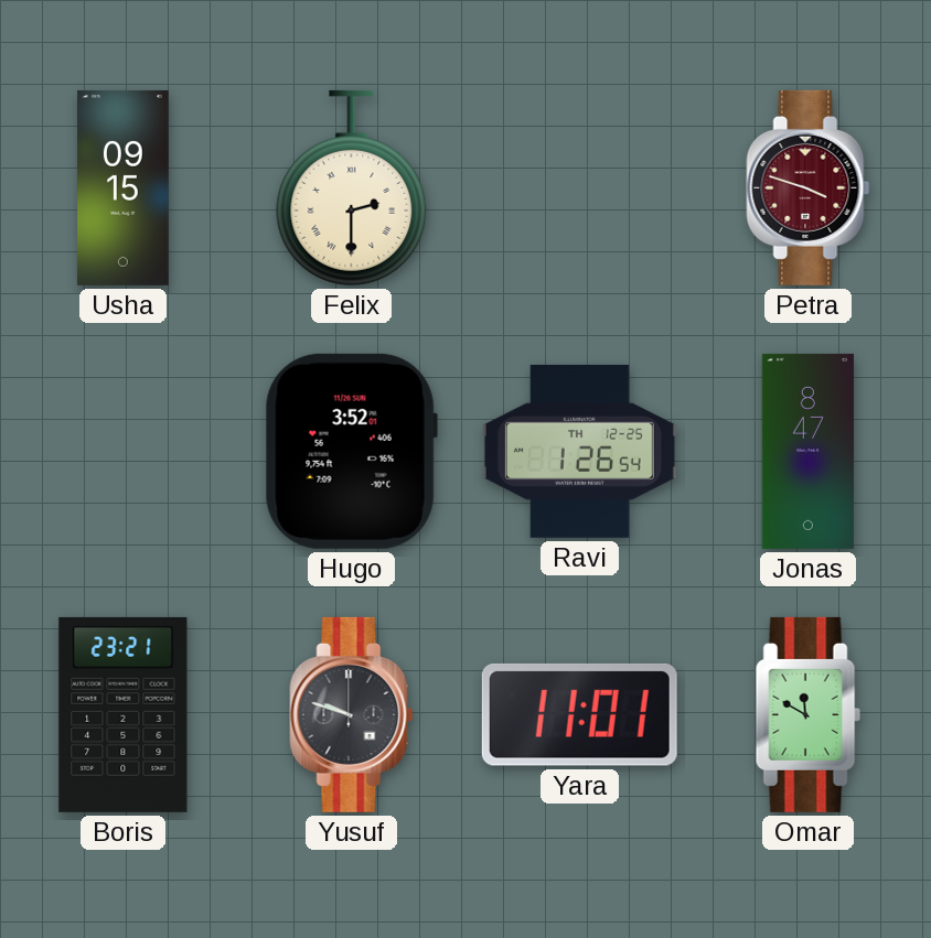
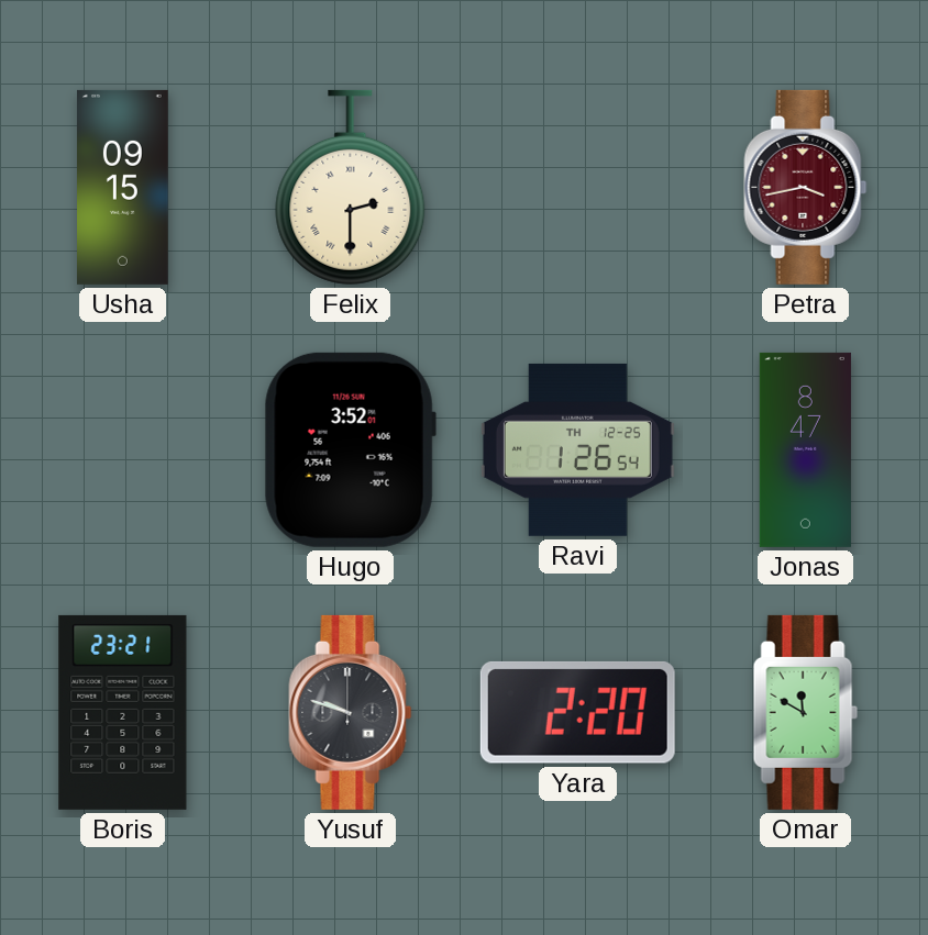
Petra: 3:48 -> 3:43
Yara: 11:01 -> 2:20
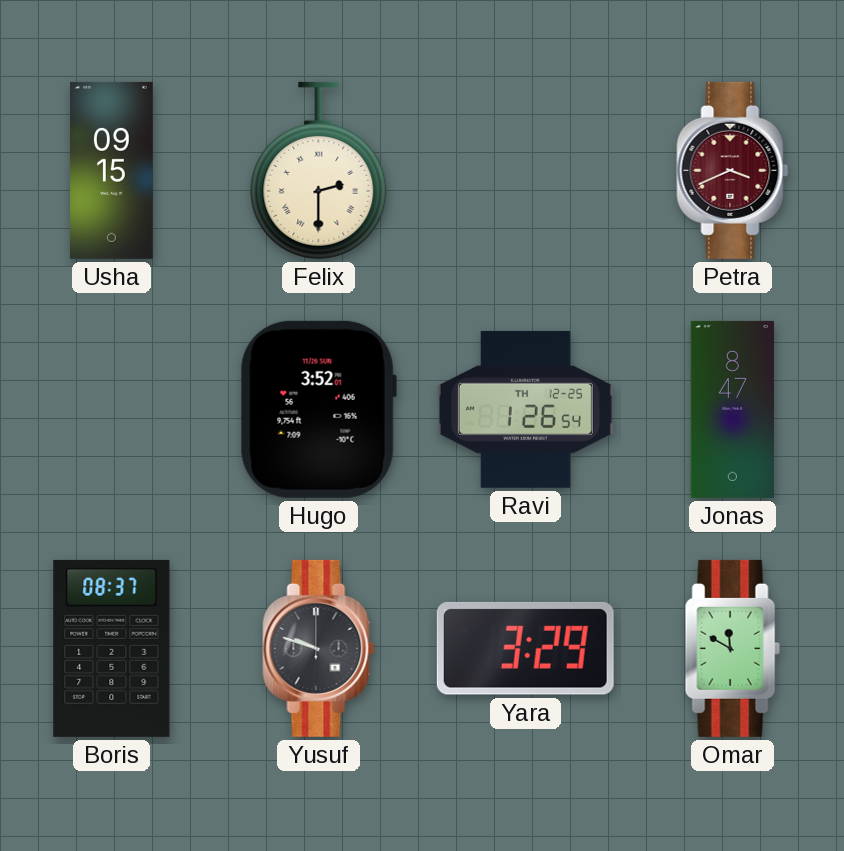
Petra: 3:43 -> 3:41
Boris: 23:21 -> 08:37
Yara: 2:20 -> 3:29
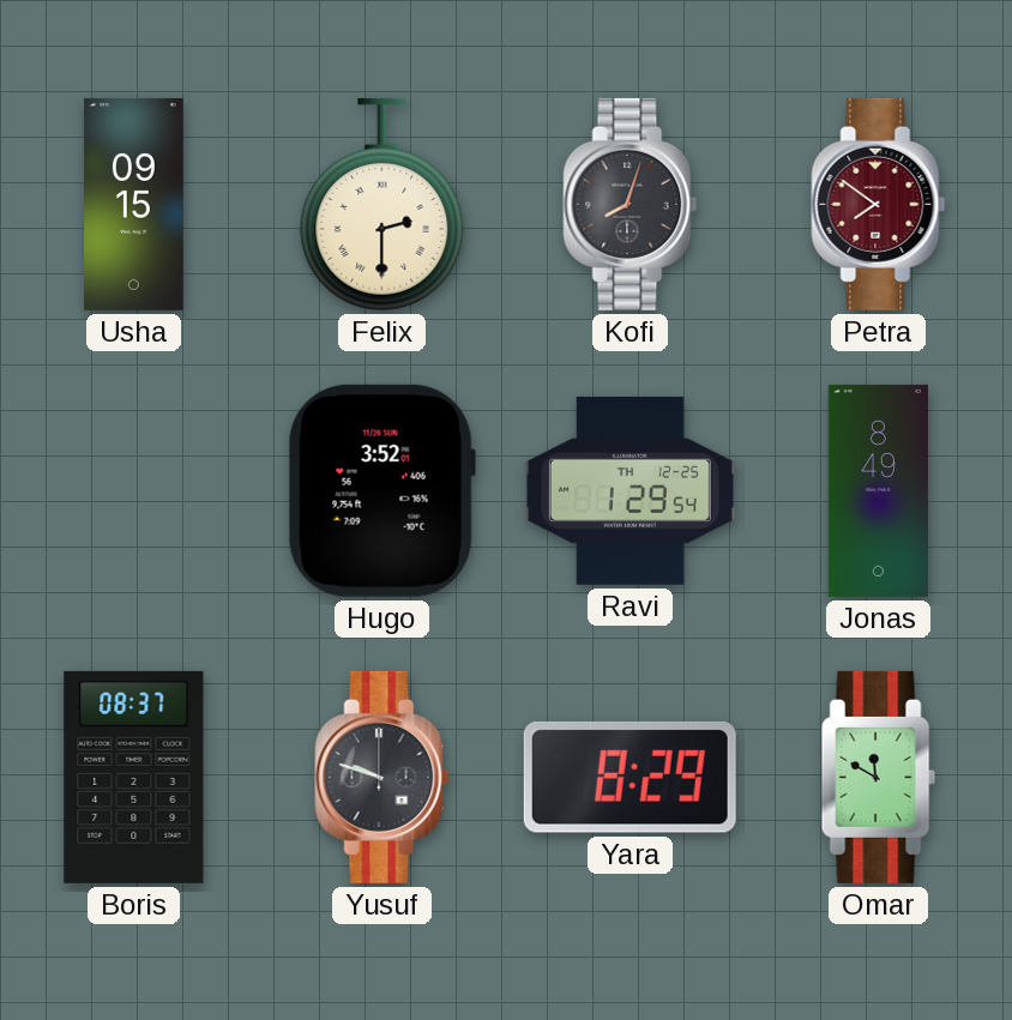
Kofi: none -> 8:03
Petra: 3:41 -> 7:51
Ravi: 1:26 -> 1:29
Jonas: 8:47 -> 8:49
Yara: 3:29 -> 8:29
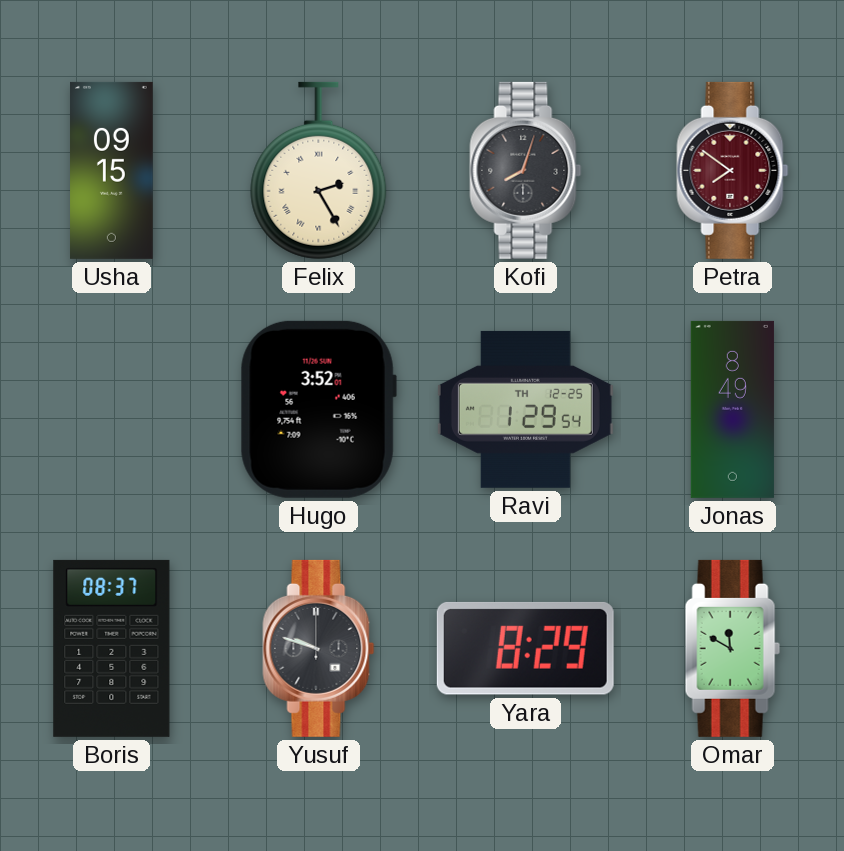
Felix: 2:30 -> 2:25
